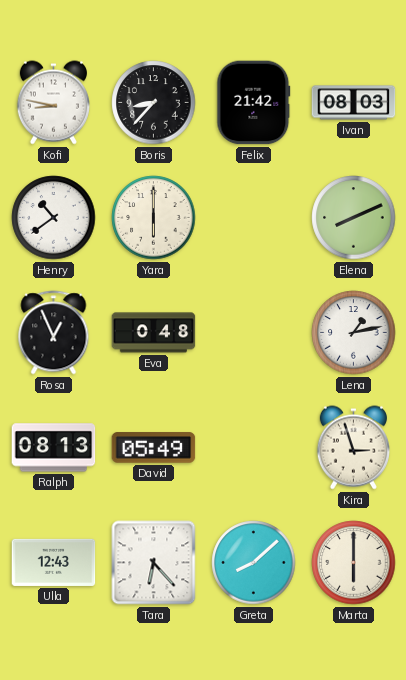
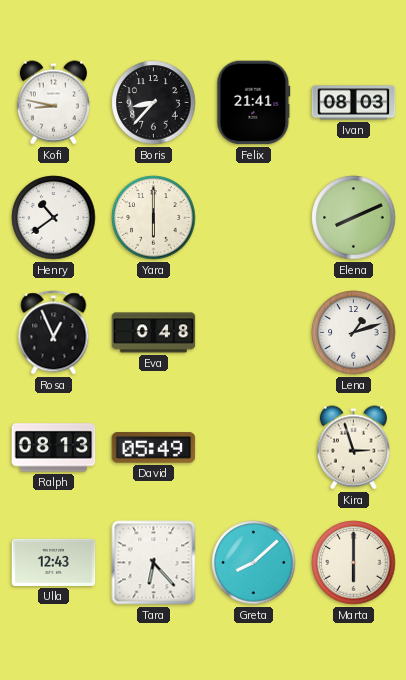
Felix: 21:42 -> 21:41
Lena: 1:13 -> 1:12
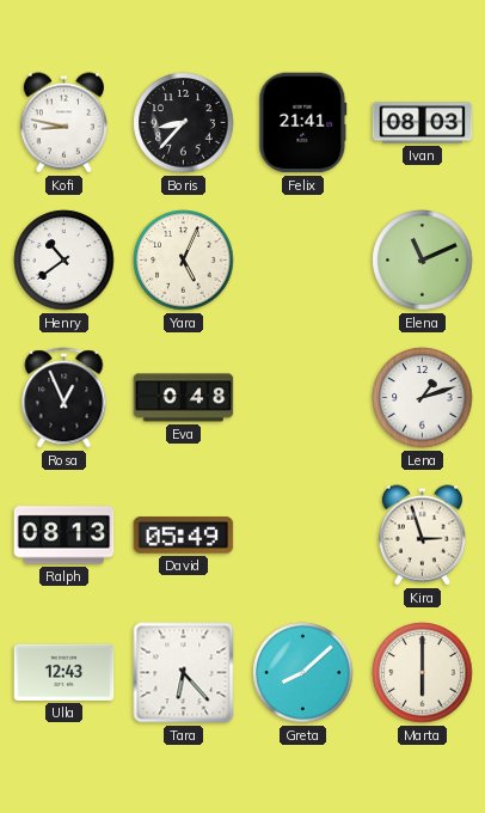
Yara: 6:00 -> 5:04
Elena: 8:11 -> 11:11
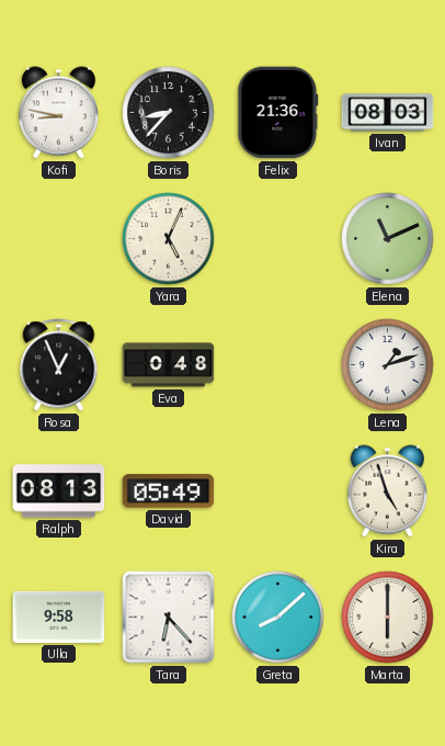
Felix: 21:41 -> 21:36
Henry: 10:39 -> none
Kira: 2:57 -> 4:57
Ulla: 12:43 -> 9:58
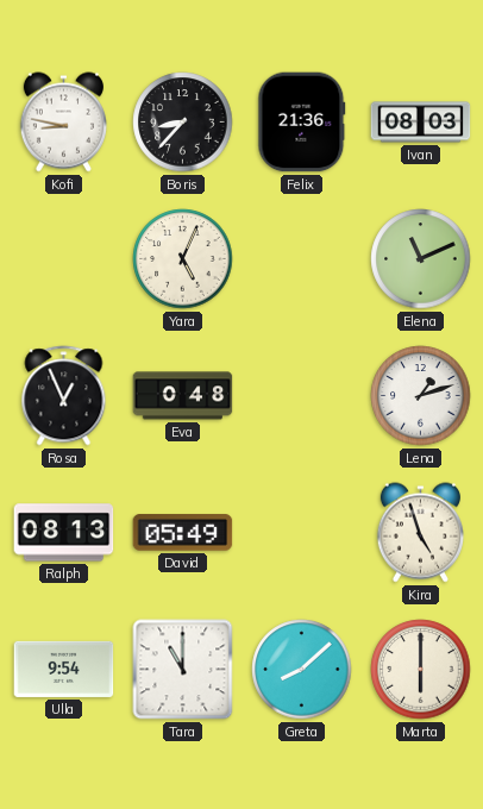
Ulla: 9:58 -> 9:54
Tara: 6:23 -> 11:00
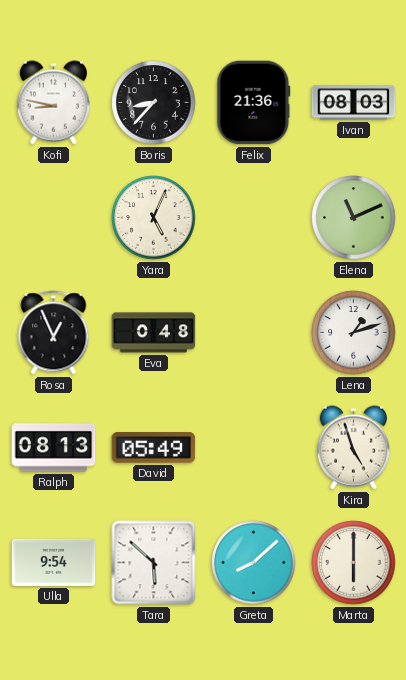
Tara: 11:00 -> 5:52
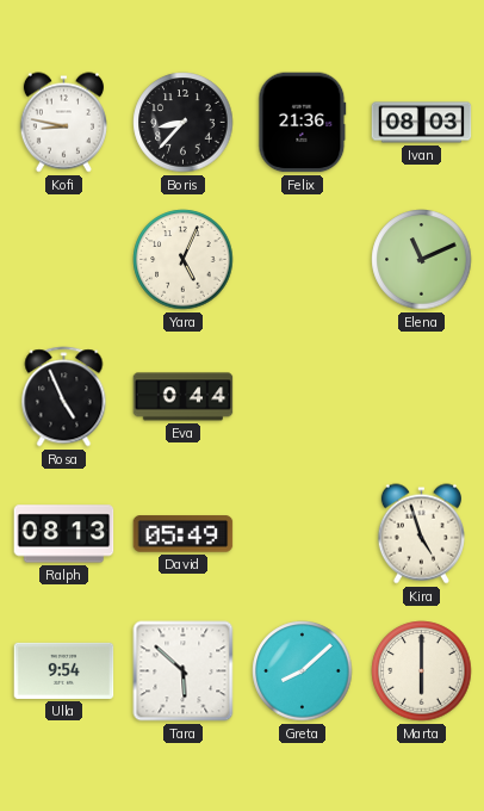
Rosa: 12:56 -> 4:56
Eva: 0:48 -> 0:44
Lena: 1:12 -> none
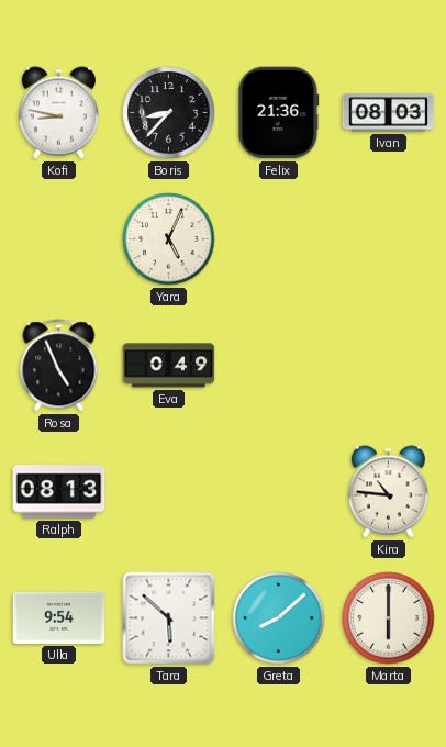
Elena: 11:11 -> none
Eva: 0:44 -> 0:49
David: 05:49 -> none
Kira: 4:57 -> 10:46
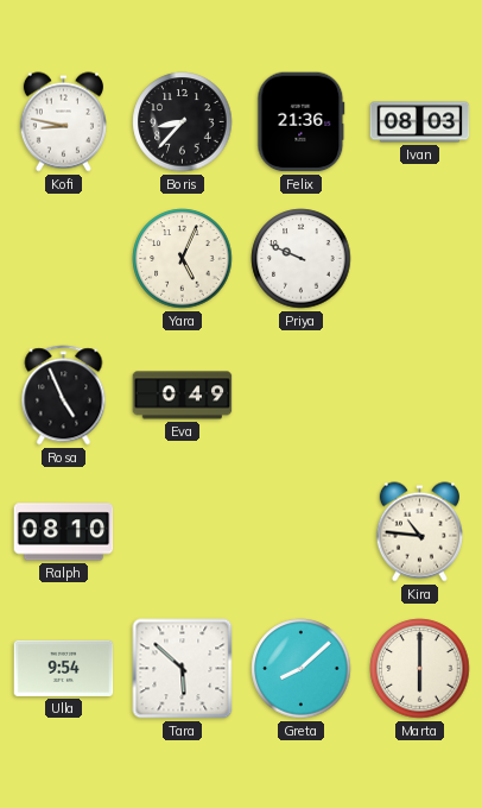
Priya: none -> 9:49
Ralph: 08:13 -> 08:10
